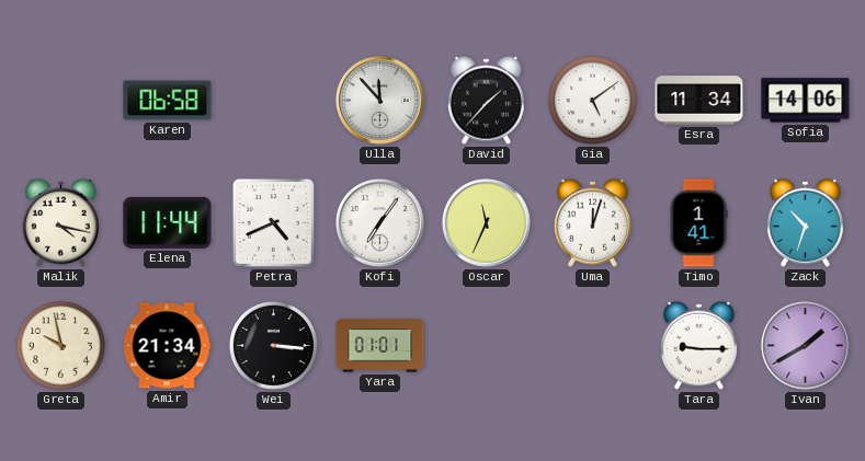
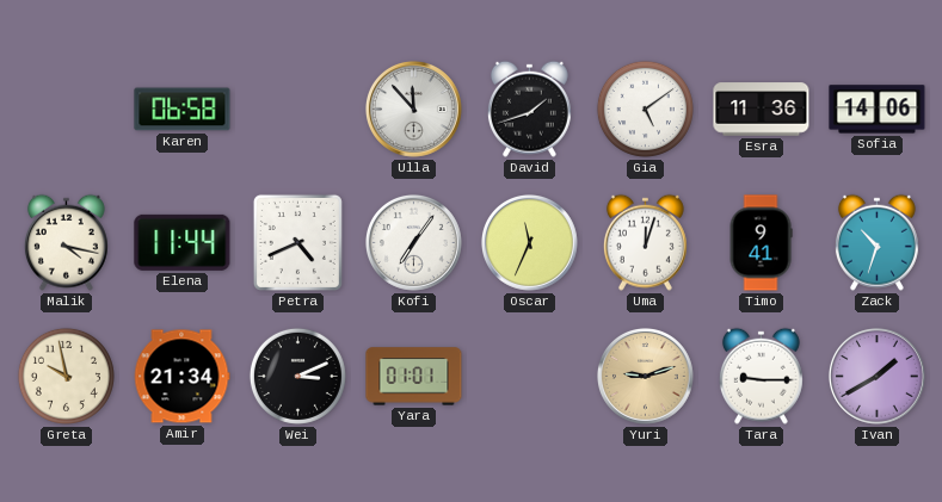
David: 1:37 -> 1:42
Esra: 11:34 -> 11:36
Timo: 1:41 -> 9:41
Wei: 3:16 -> 3:11
Yuri: none -> 9:12
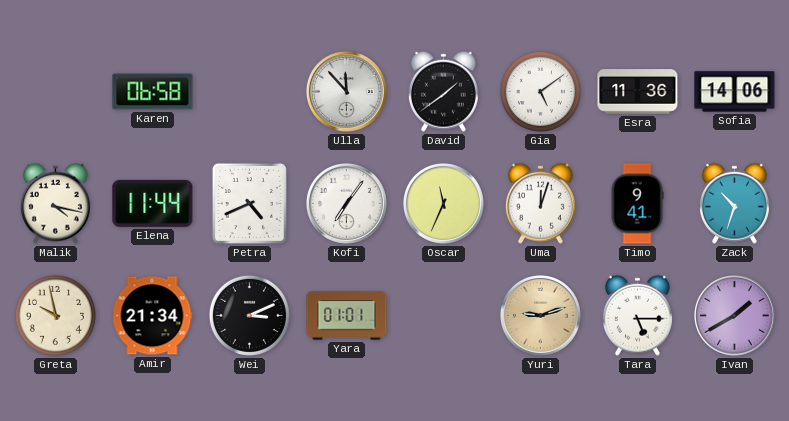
David: 1:42 -> 1:39
Tara: 9:15 -> 5:15
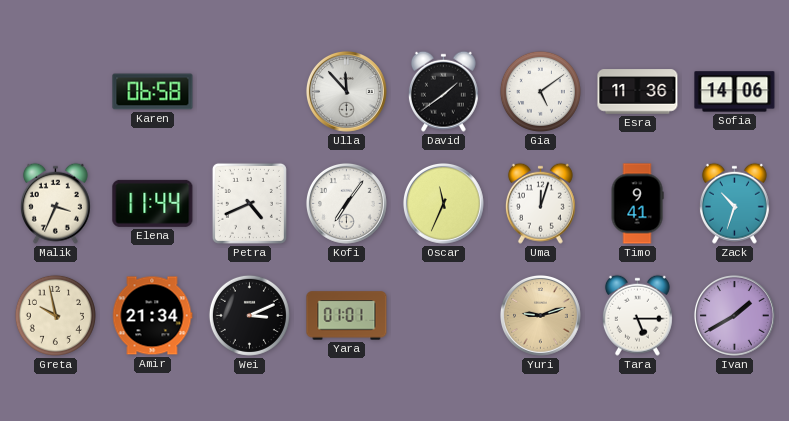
Malik: 4:17 -> 3:34
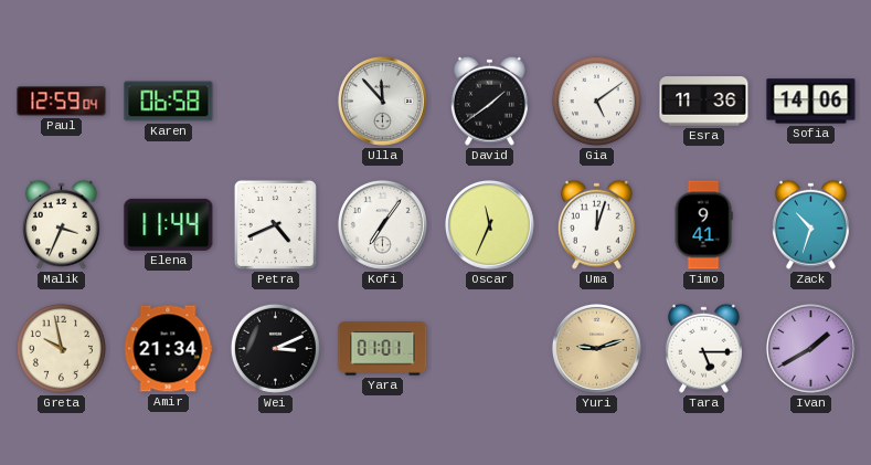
Paul: none -> 12:59
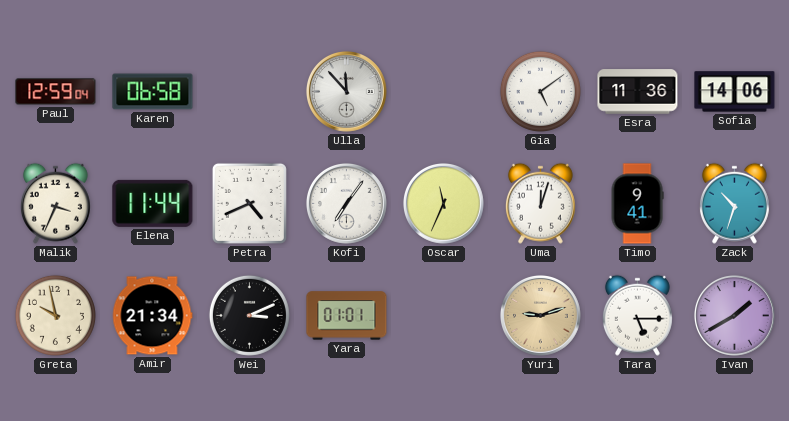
David: 1:39 -> none
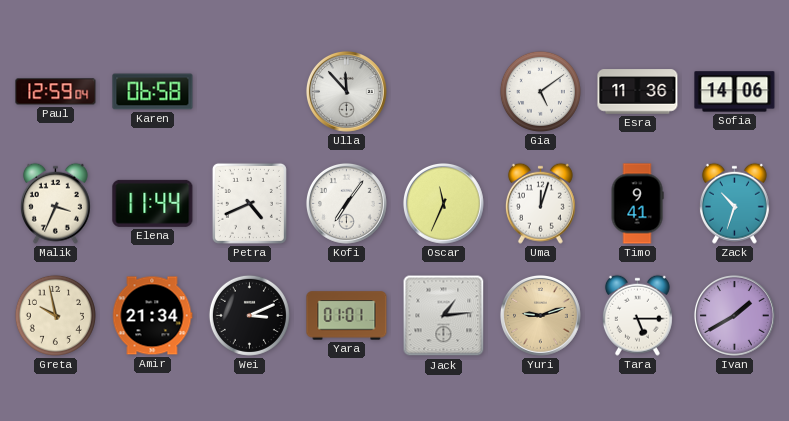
Jack: none -> 1:14
